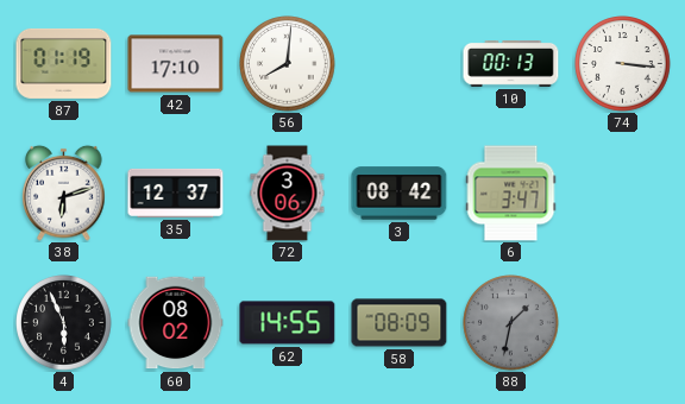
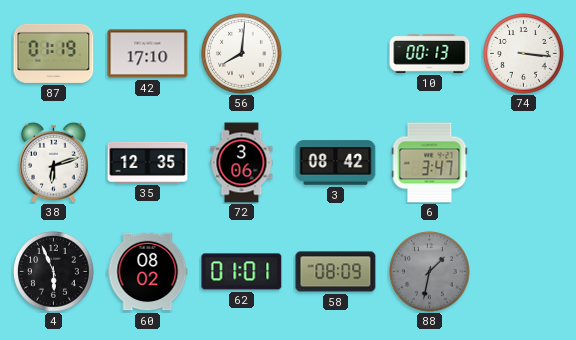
35: 12:37 -> 12:35
62: 14:55 -> 01:01
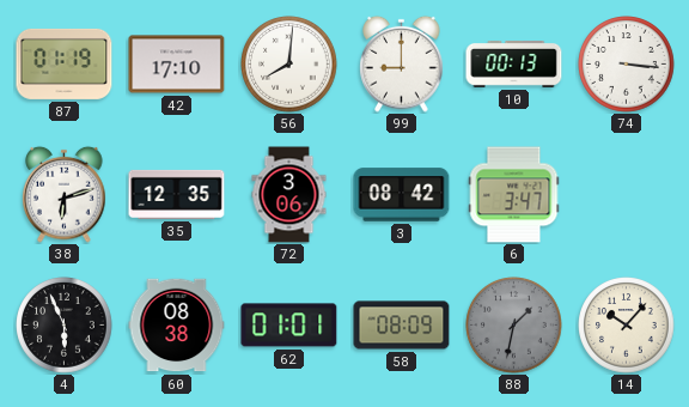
99: none -> 9:00
60: 08:02 -> 08:38
14: none -> 10:07
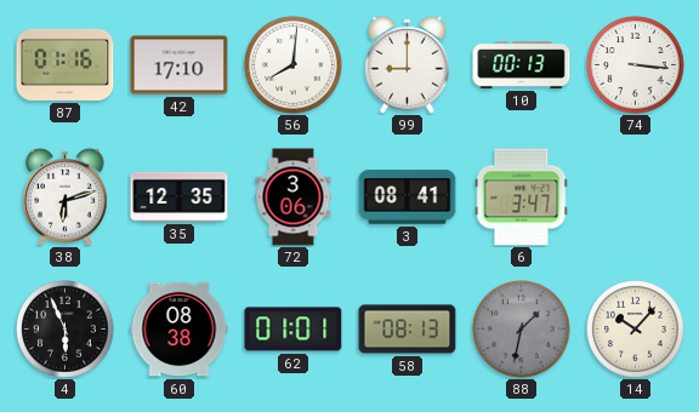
87: 01:19 -> 01:16
3: 08:42 -> 08:41
58: 08:09 -> 08:13
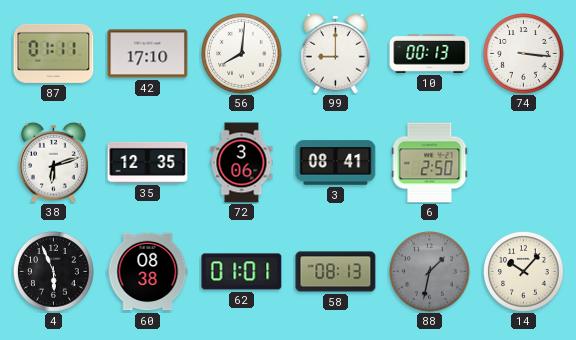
87: 01:16 -> 01:11
6: 3:47 -> 2:50
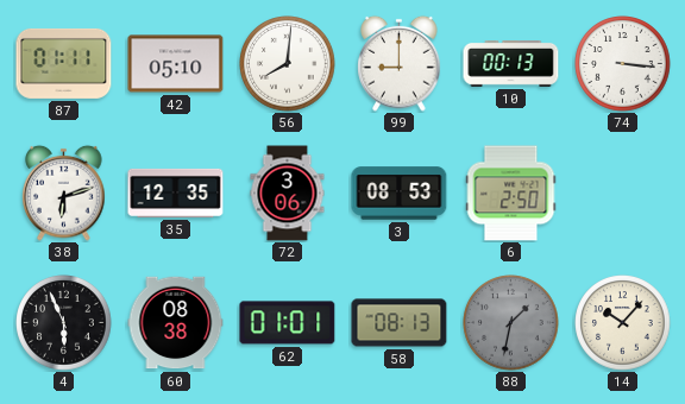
42: 17:10 -> 05:10
3: 08:41 -> 08:53
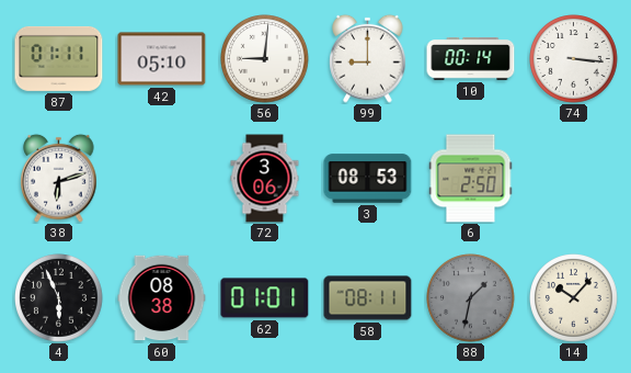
56: 8:01 -> 9:01
10: 00:13 -> 00:14
35: 12:35 -> none
58: 08:13 -> 08:11
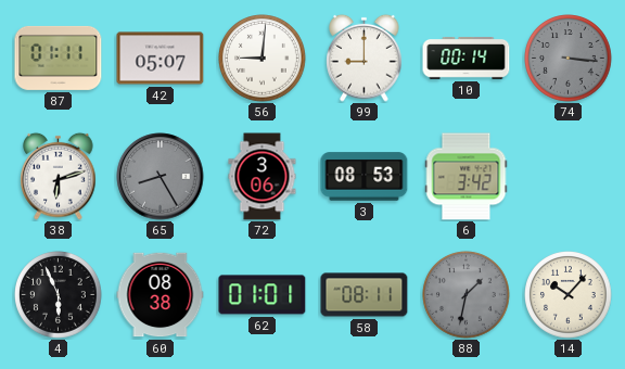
42: 05:10 -> 05:07
74 dial: white -> grey
65: none -> 8:25
6: 2:50 -> 3:42
